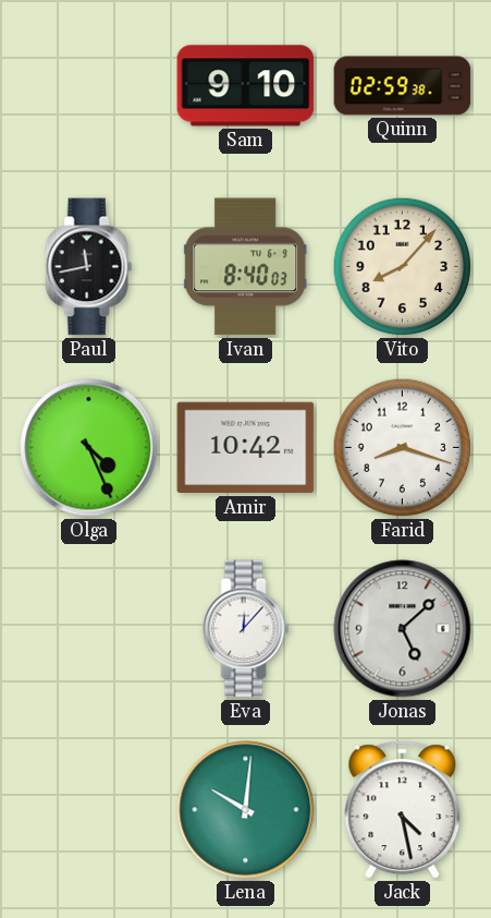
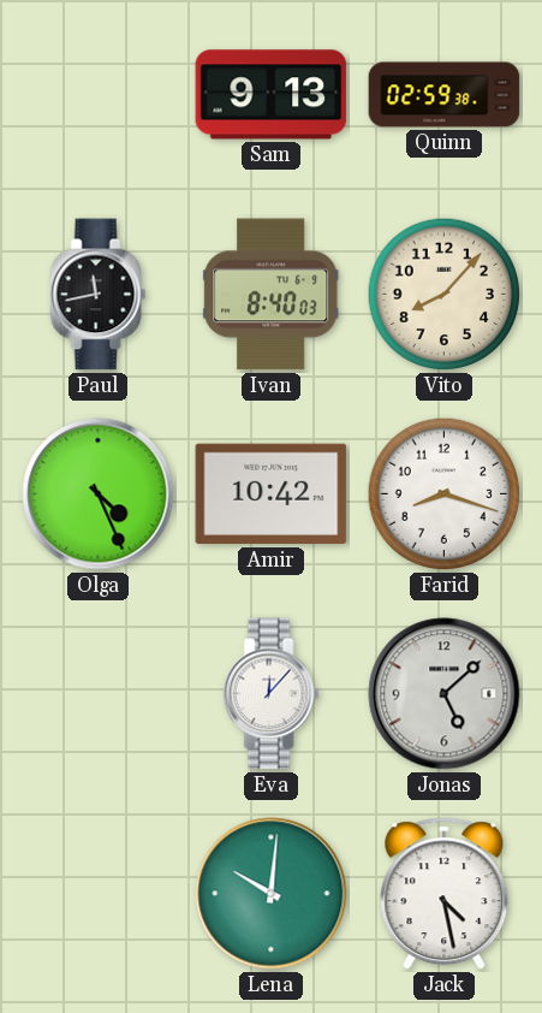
Sam: 9:10 -> 9:13
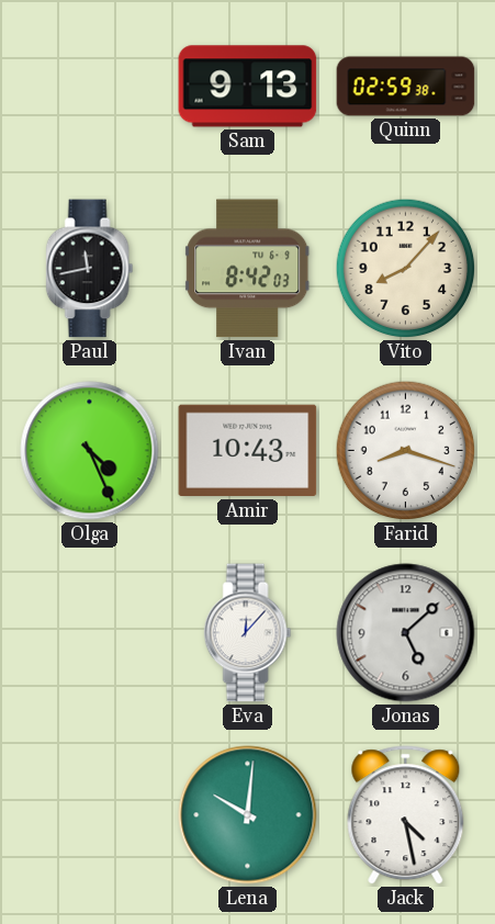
Ivan: 8:40 -> 8:42
Amir: 10:42 -> 10:43
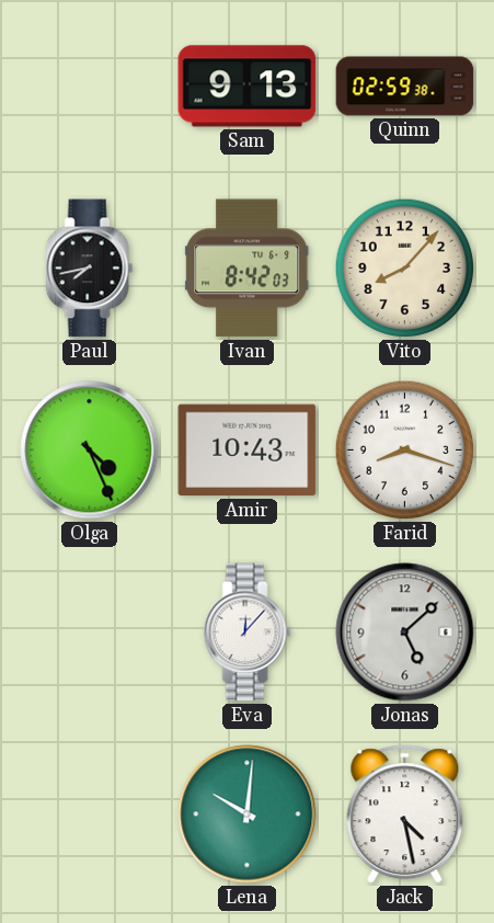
Paul: 11:43 -> 7:43
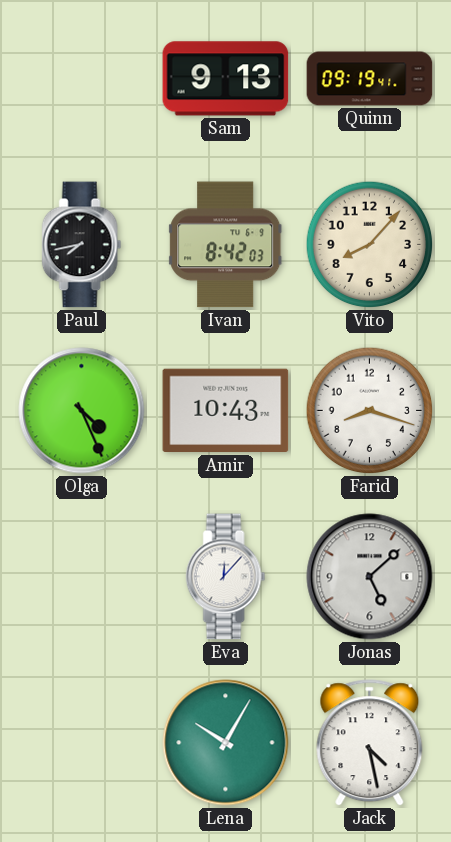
Quinn: 02:59 -> 09:19
Lena: 10:01 -> 10:05
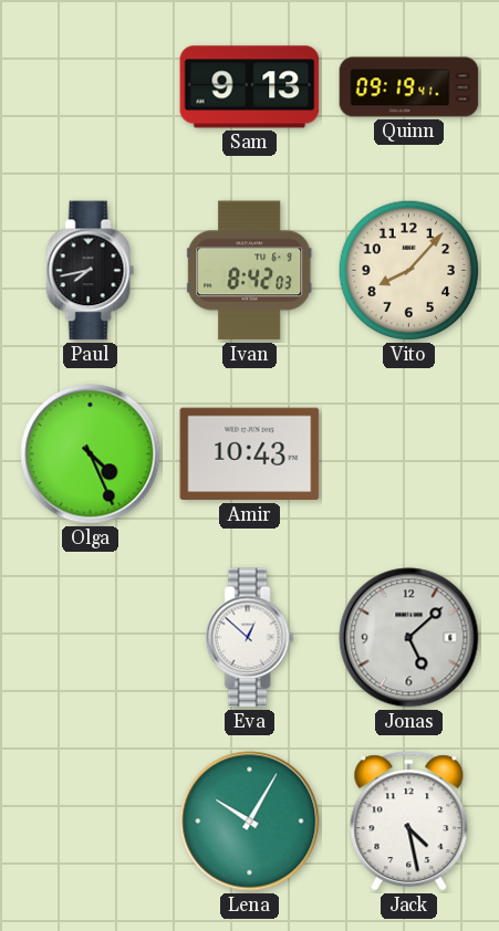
Farid: 8:18 -> none
Eva: 12:07 -> 12:52
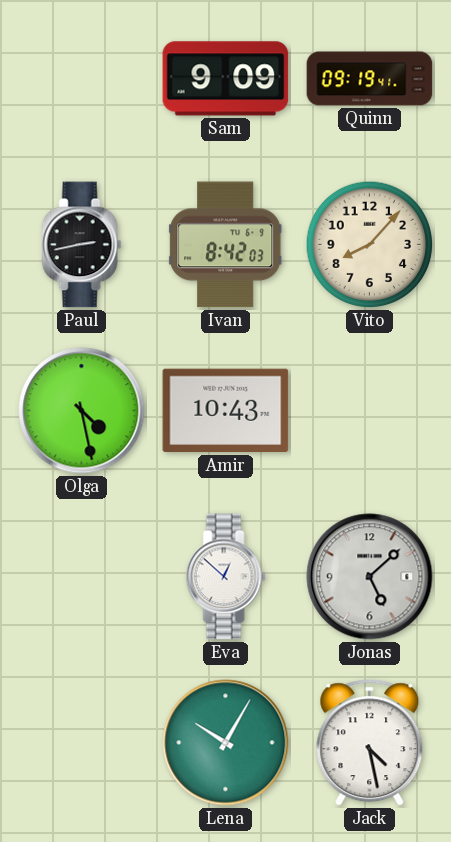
Sam: 9:13 -> 9:09
Paul: 7:43 -> 2:43
Olga: 4:26 -> 4:28
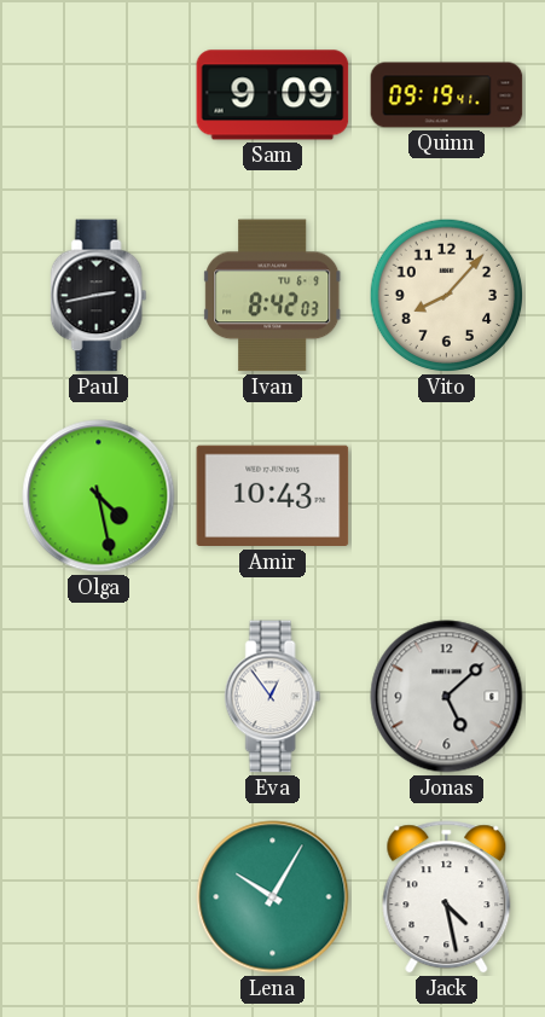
Eva: 12:52 -> 12:54
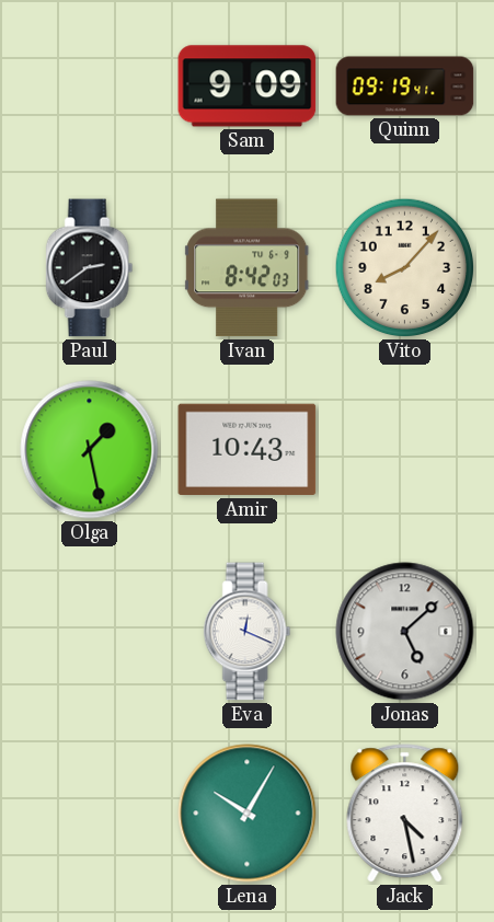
Paul: 2:43 -> 2:39
Olga: 4:28 -> 1:28
Eva: 12:54 -> 12:19
